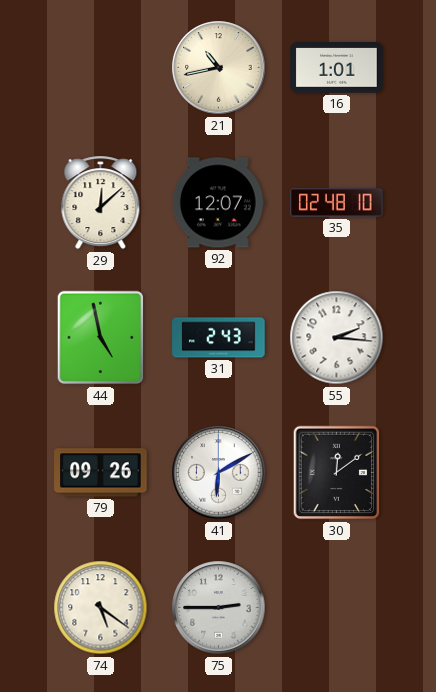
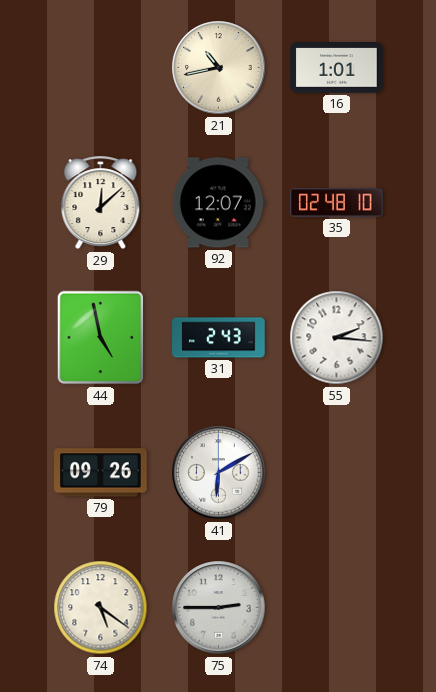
30: 12:09 -> none
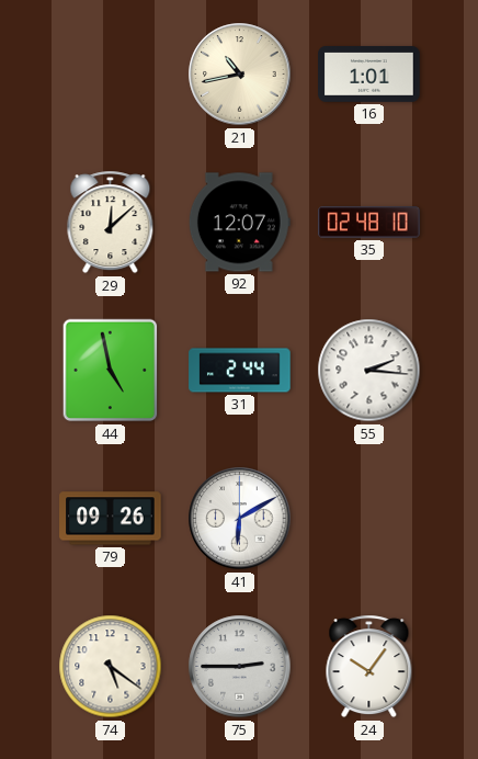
31: 2:43 -> 2:44
24: none -> 10:06
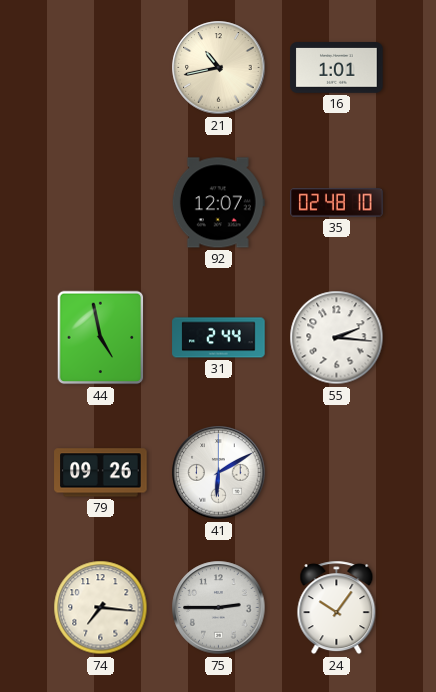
29: 12:08 -> none
74: 5:21 -> 7:16
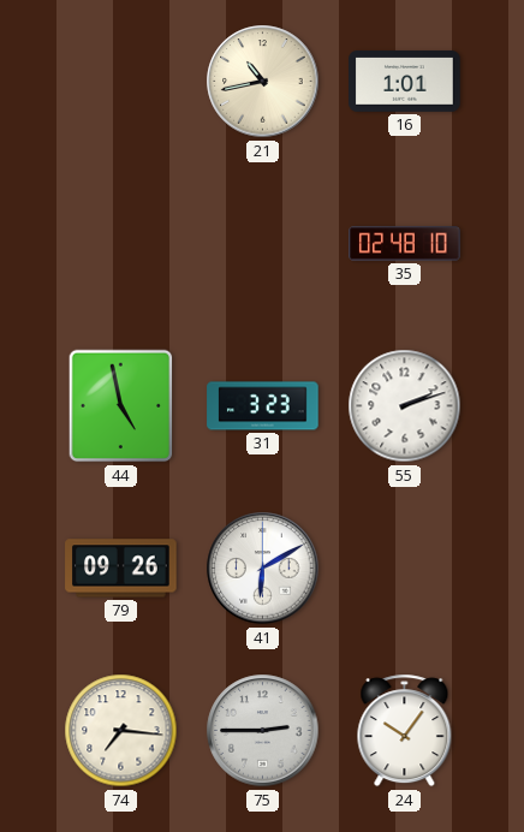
92: 12:07 -> none
31: 2:44 -> 3:23
55: 2:16 -> 2:12
